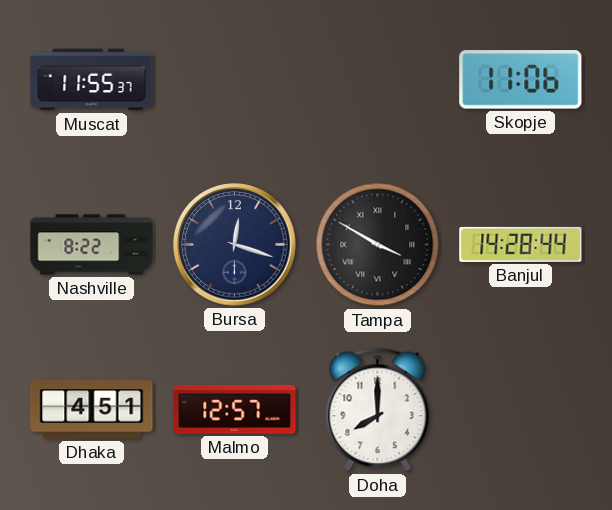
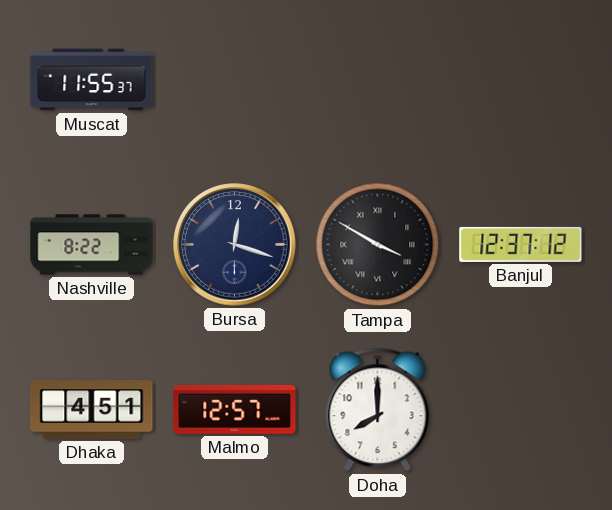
Skopje: 11:06 -> none
Banjul: 14:28 -> 12:37
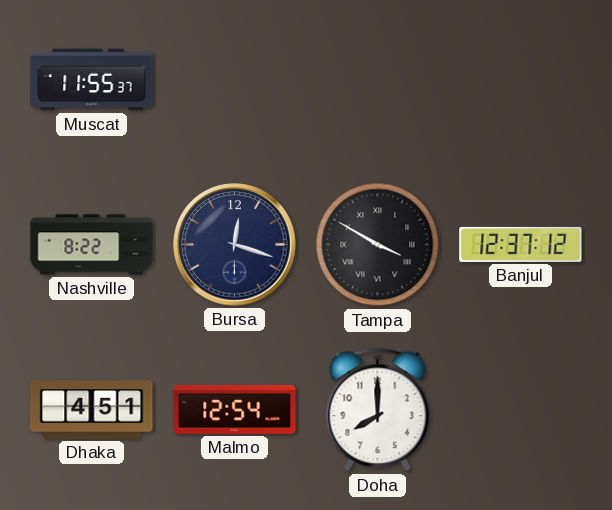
Malmo: 12:57 -> 12:54
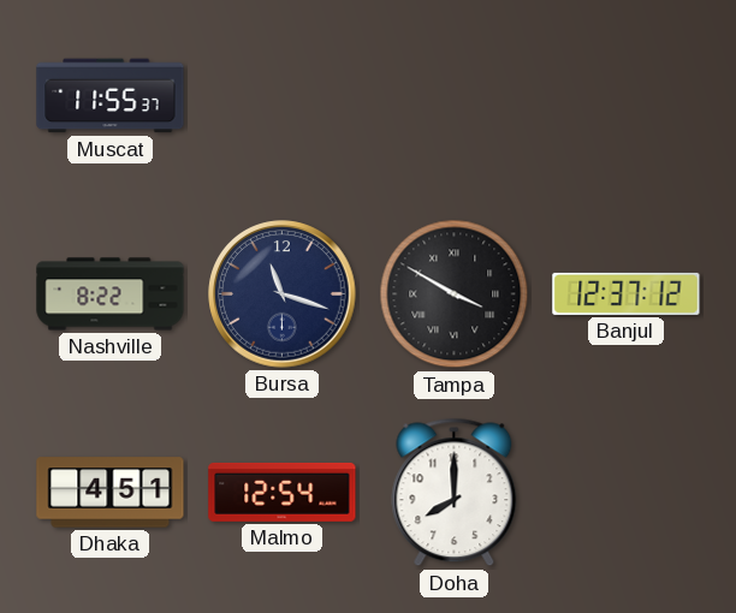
Bursa: 12:18 -> 11:18
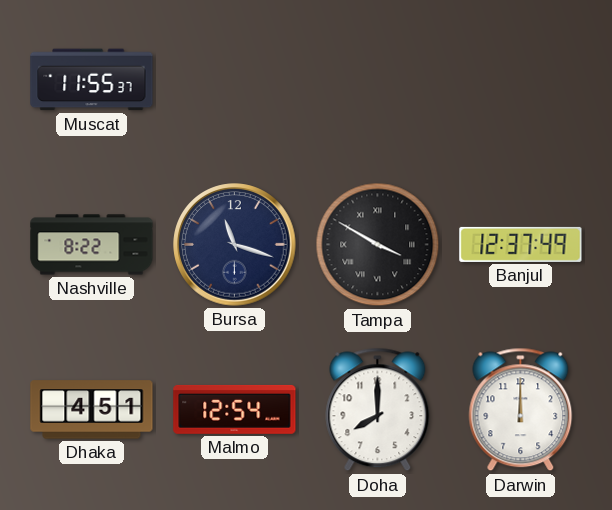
Banjul: 12:37:12 -> 12:37:49
Darwin: none -> 12:00
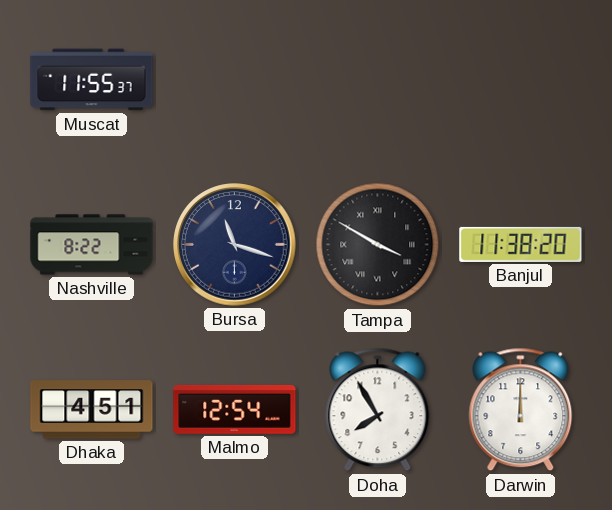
Banjul: 12:37 -> 11:38
Doha: 8:00 -> 7:55
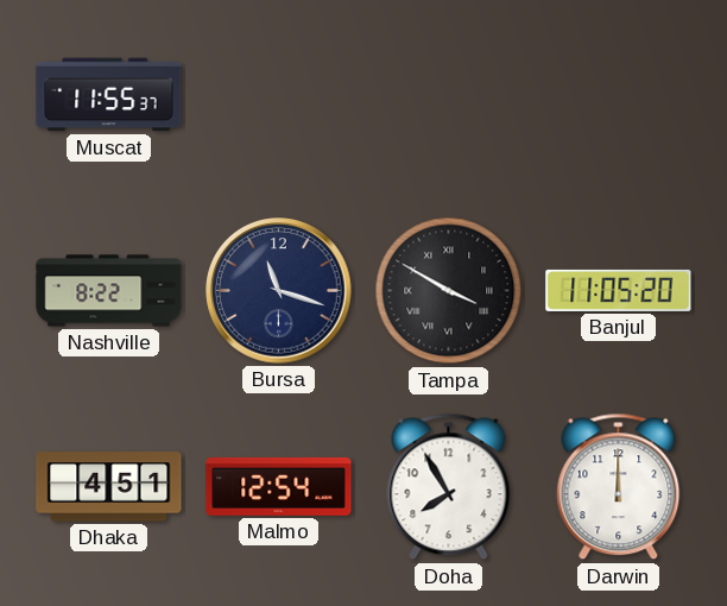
Banjul: 11:38 -> 11:05
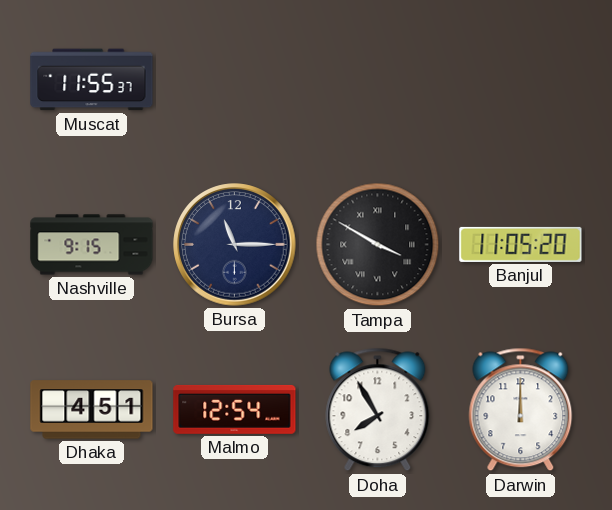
Nashville: 8:22 -> 9:15
Bursa: 11:18 -> 11:15
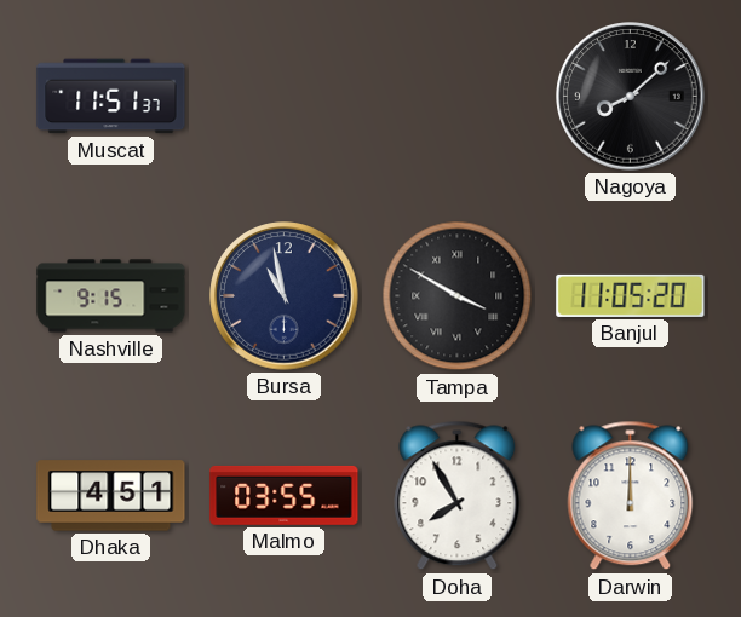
Muscat: 11:55 -> 11:51
Nagoya: none -> 8:08
Bursa: 11:15 -> 10:58
Malmo: 12:54 -> 03:55
